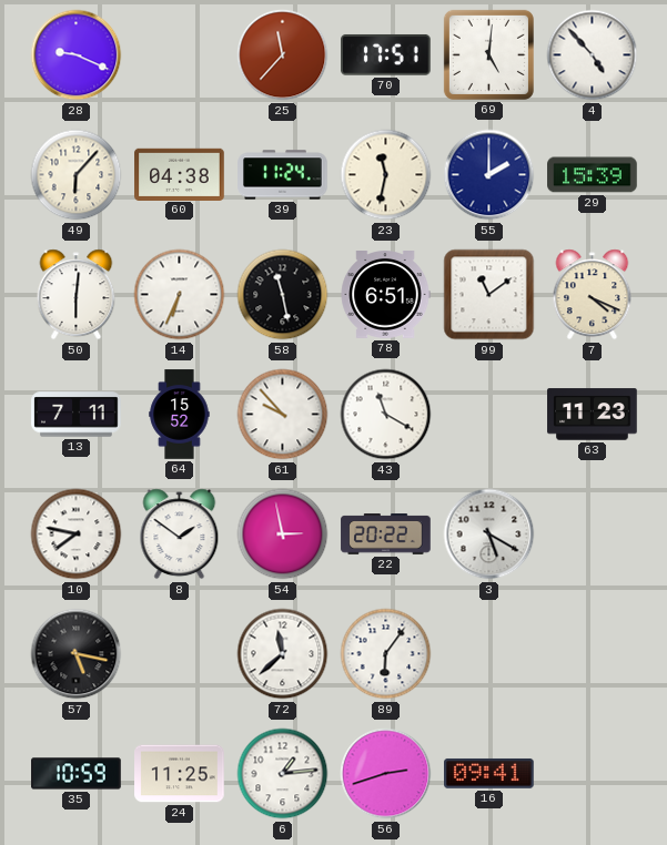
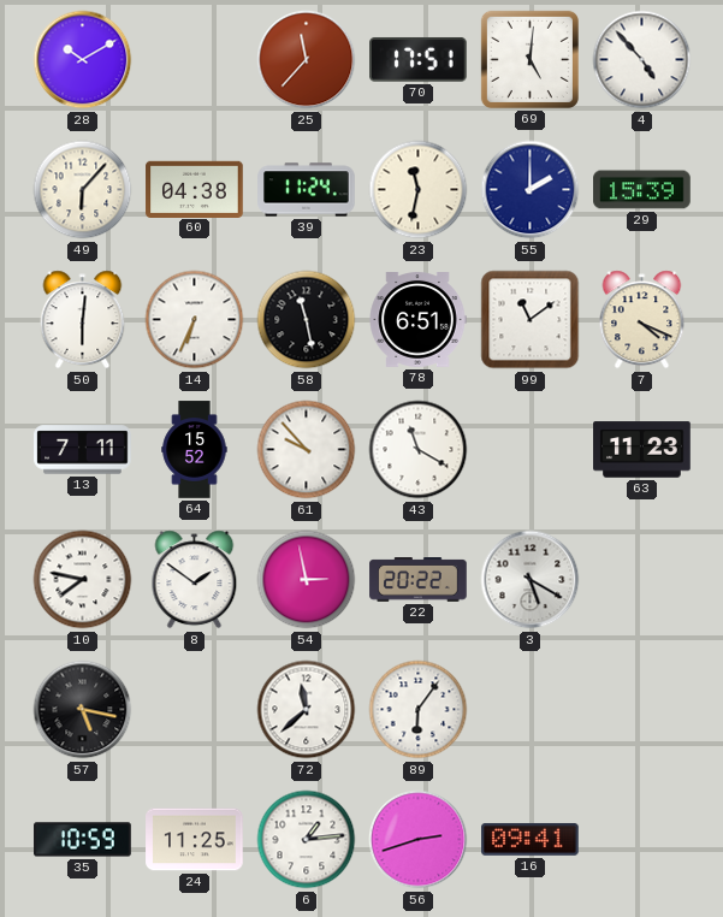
28: 9:19 -> 10:10
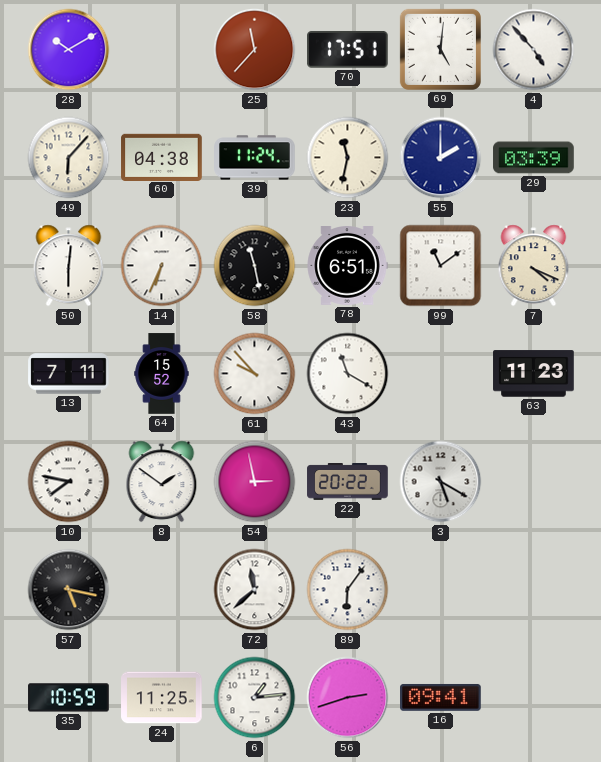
29: 15:39 -> 03:39
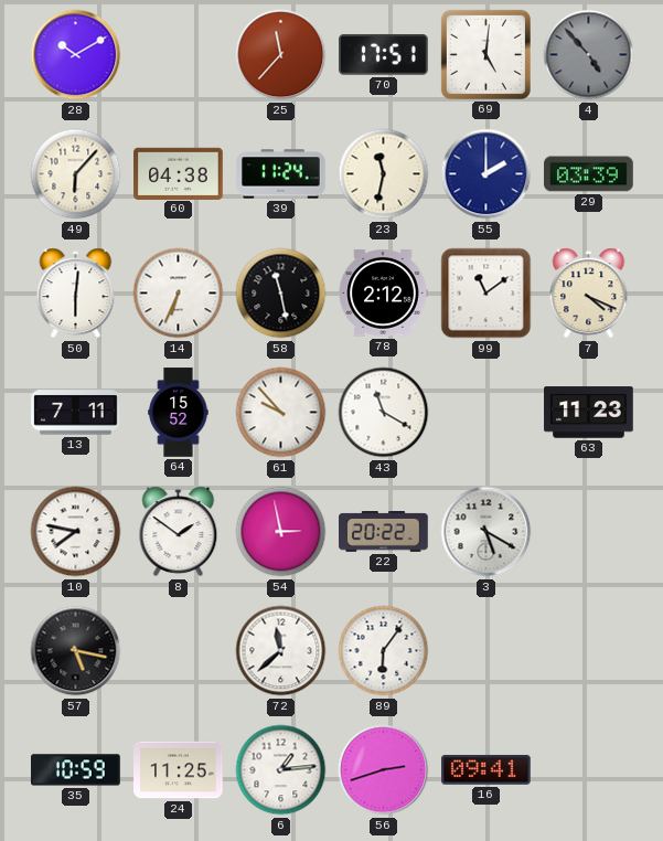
4 dial: white -> grey
78: 6:51 -> 2:12
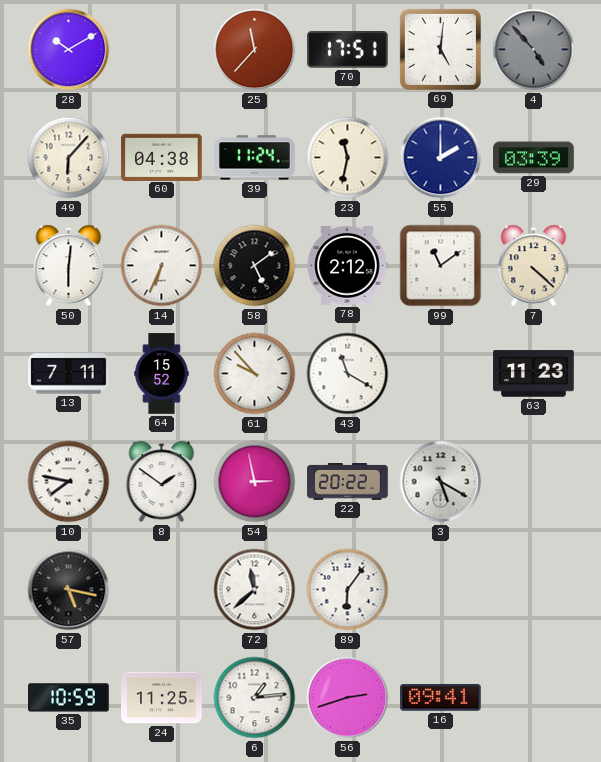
58: 11:28 -> 5:09
7: 4:19 -> 4:22
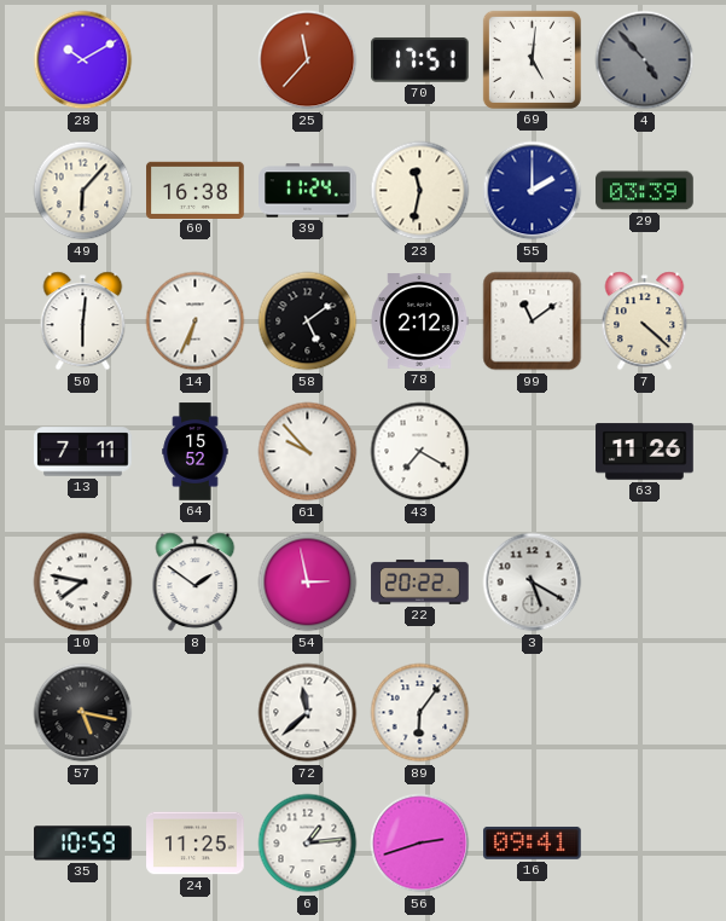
60: 04:38 -> 16:38
43: 11:20 -> 7:20
63: 11:23 -> 11:26
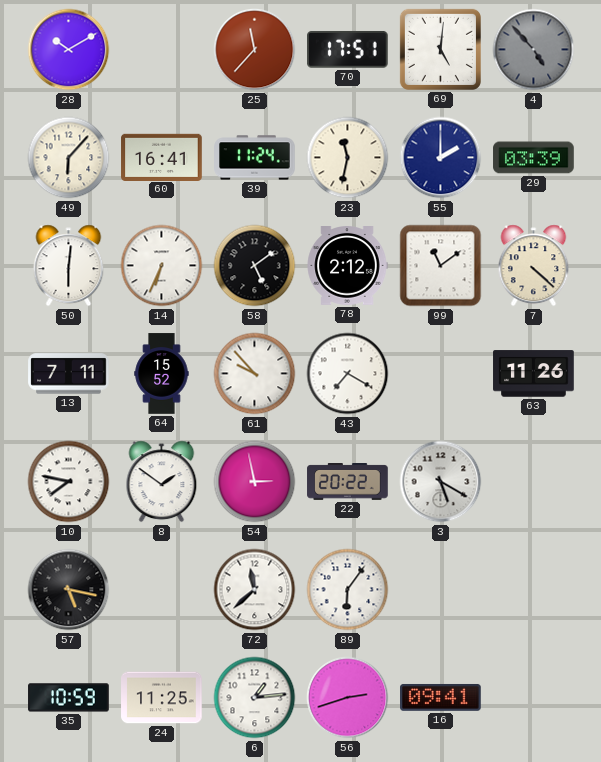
60: 16:38 -> 16:41
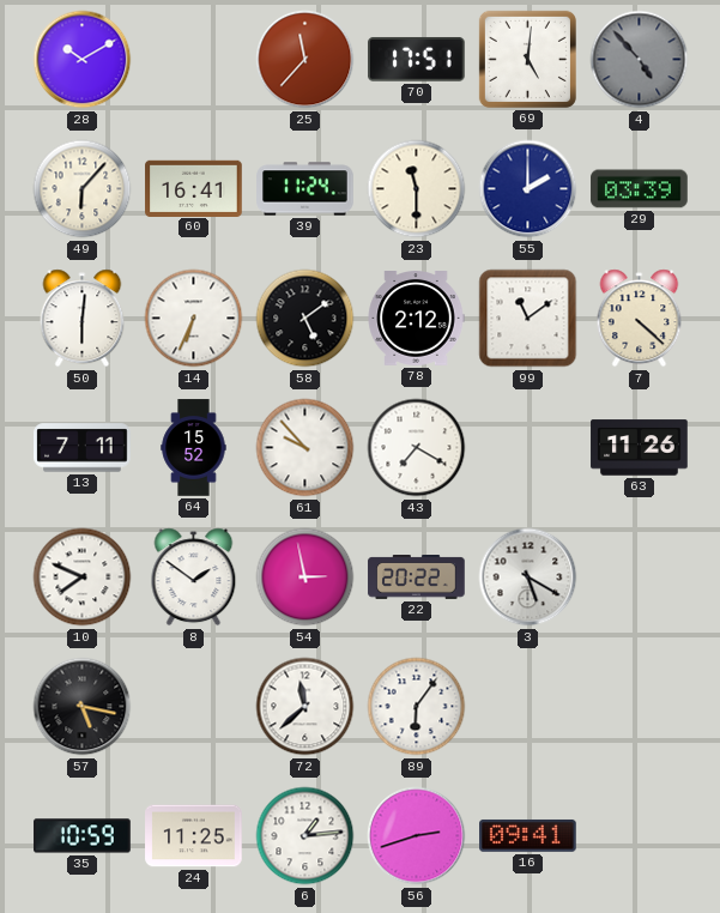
23: 11:32 -> 11:30
10: 7:47 -> 7:49
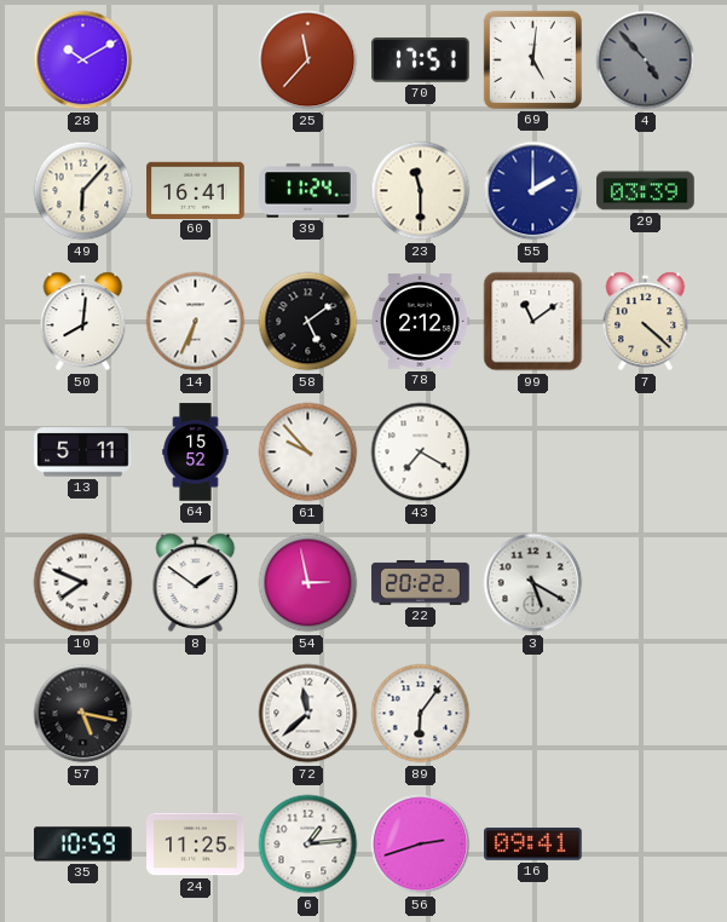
50: 6:01 -> 8:01
13: 7:11 -> 5:11
63: 11:26 -> none
